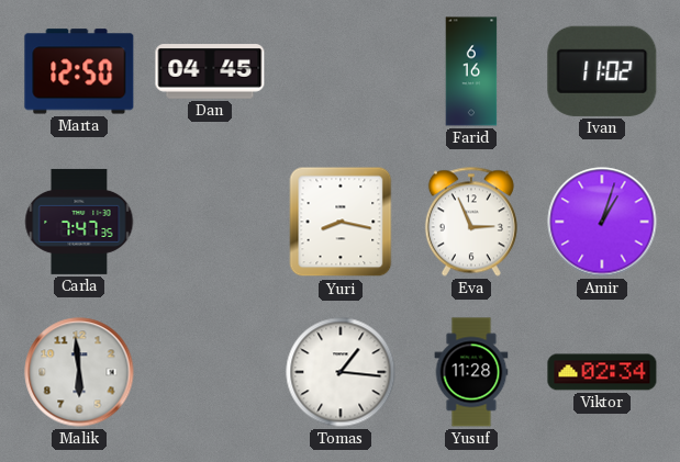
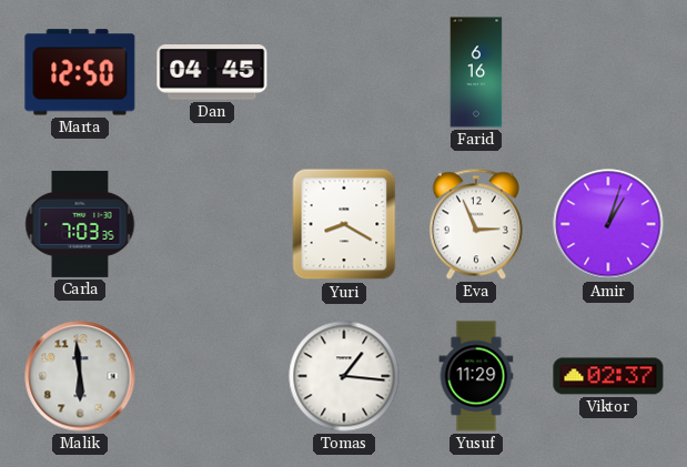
Ivan: 11:02 -> none
Carla: 7:47 -> 7:03
Yuri: 8:17 -> 8:20
Yusuf: 11:28 -> 11:29
Viktor: 02:34 -> 02:37
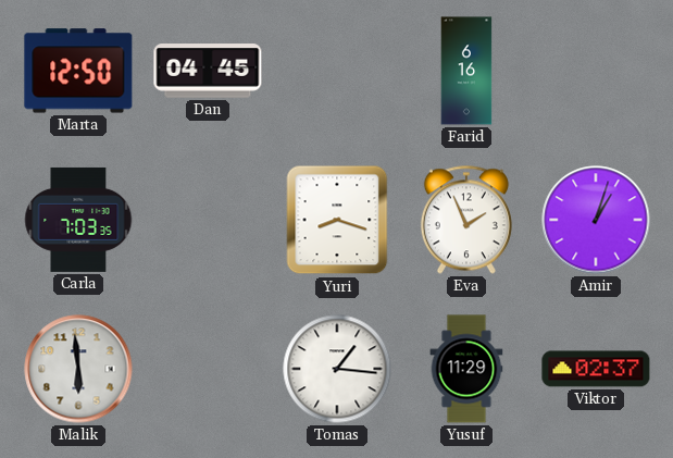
Yuri: 8:20 -> 8:18
Eva: 2:56 -> 1:56
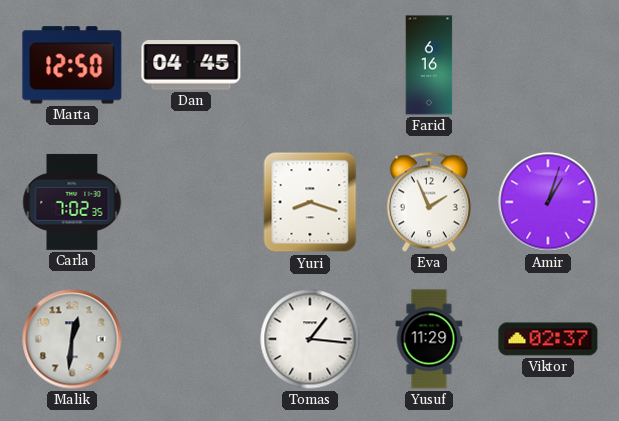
Carla: 7:03 -> 7:02
Malik: 5:59 -> 12:31
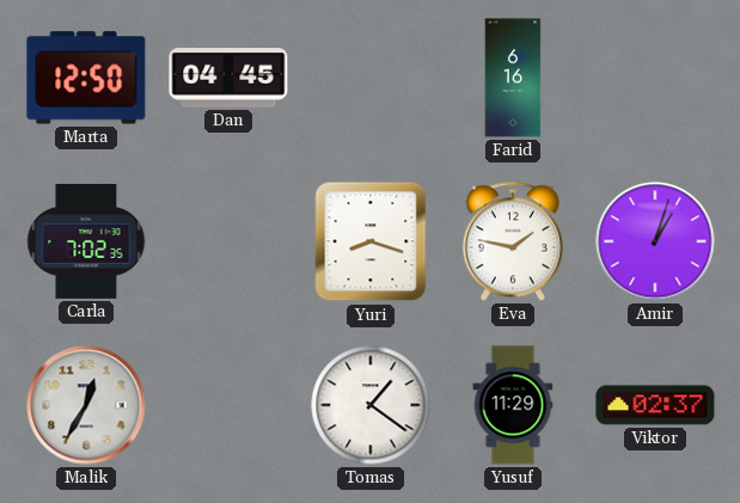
Eva: 1:56 -> 1:47
Malik: 12:31 -> 12:35
Tomas: 1:16 -> 1:21
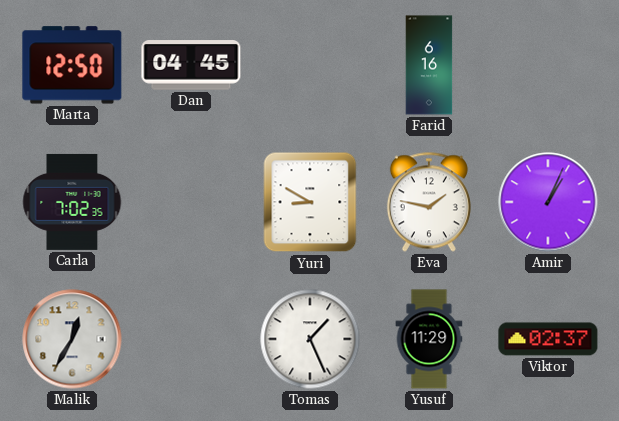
Yuri: 8:18 -> 8:50
Amir: 1:03 -> 1:04
Tomas: 1:21 -> 1:26
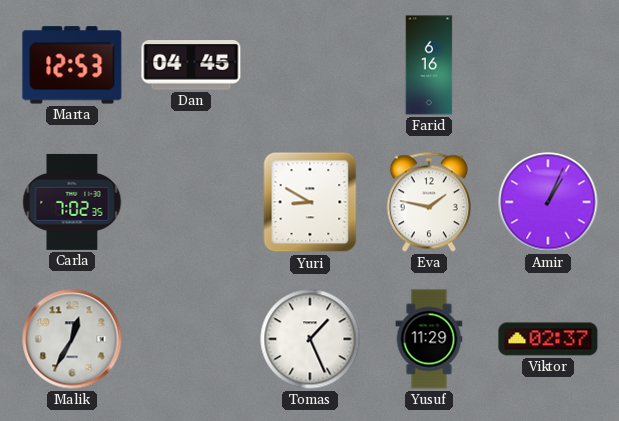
Marta: 12:50 -> 12:53
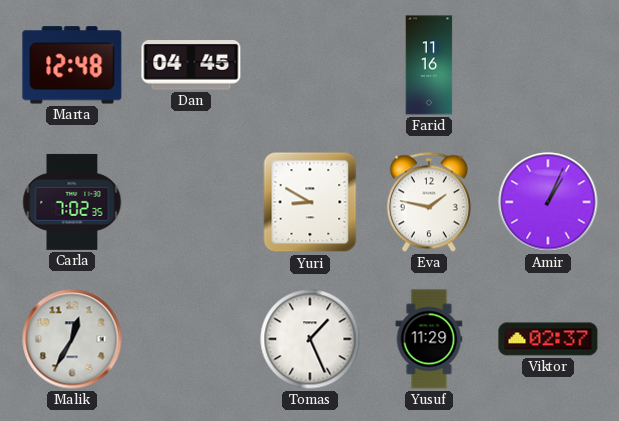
Marta: 12:53 -> 12:48
Farid: 6:16 -> 11:16
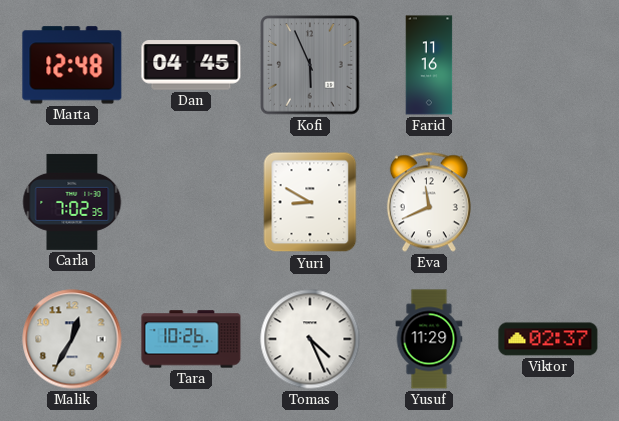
Kofi: none -> 5:56
Eva: 1:47 -> 11:41
Amir: 1:04 -> none
Tara: none -> 10:26
Tomas: 1:26 -> 4:26
